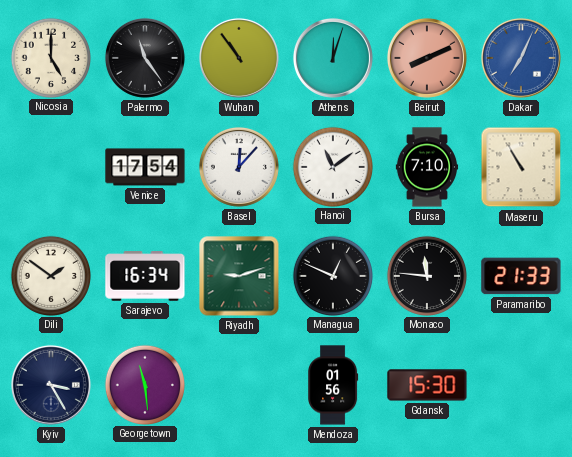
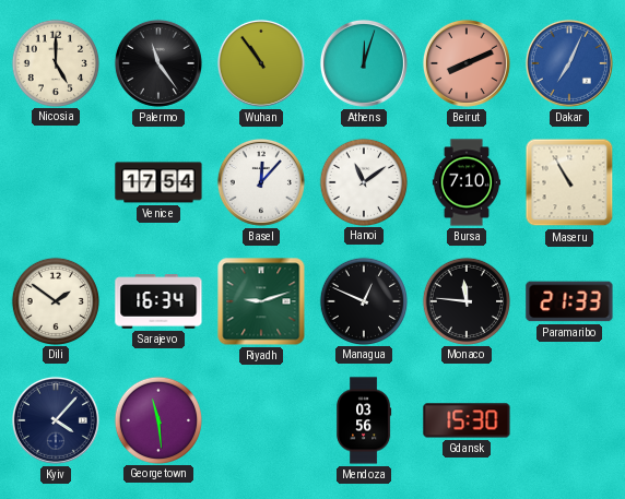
Kyiv: 3:25 -> 4:07
Mendoza: 01:56 -> 03:56
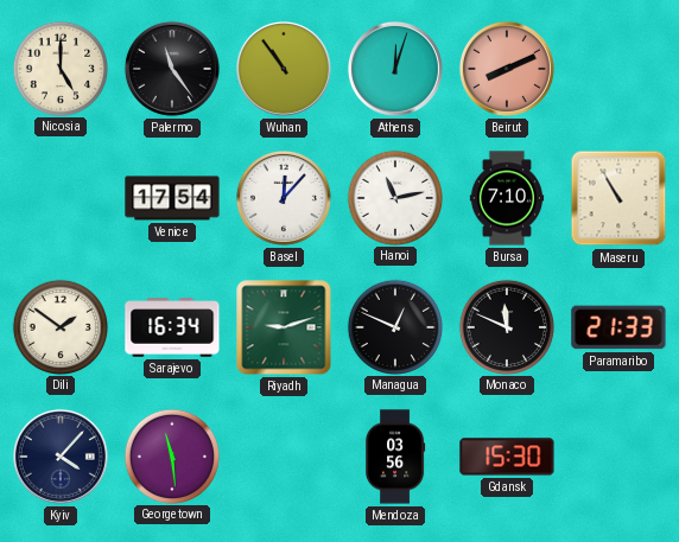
Dakar: 7:04 -> none
Hanoi: 11:09 -> 11:13
Monaco: 11:46 -> 11:49
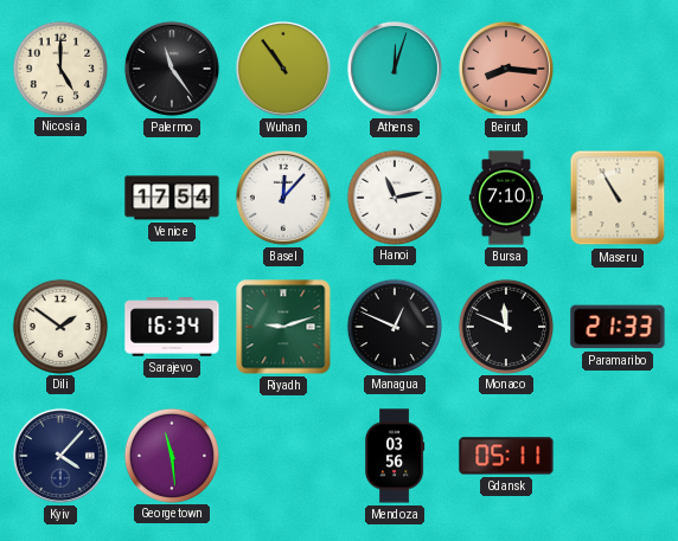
Beirut: 8:11 -> 8:16
Gdansk: 15:30 -> 05:11
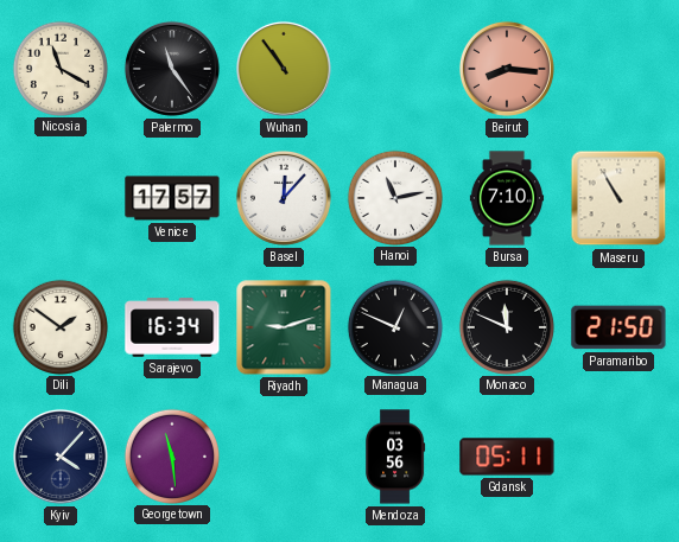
Nicosia: 5:00 -> 11:20
Athens: 12:03 -> none
Venice: 17:54 -> 17:57
Paramaribo: 21:33 -> 21:50
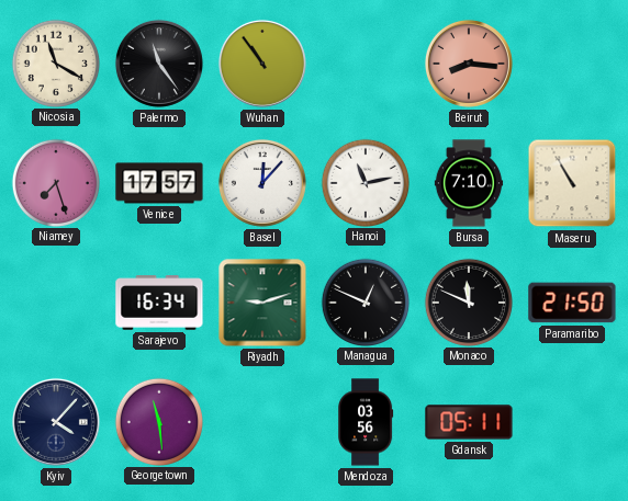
Niamey: none -> 7:27
Dili: 1:51 -> none
